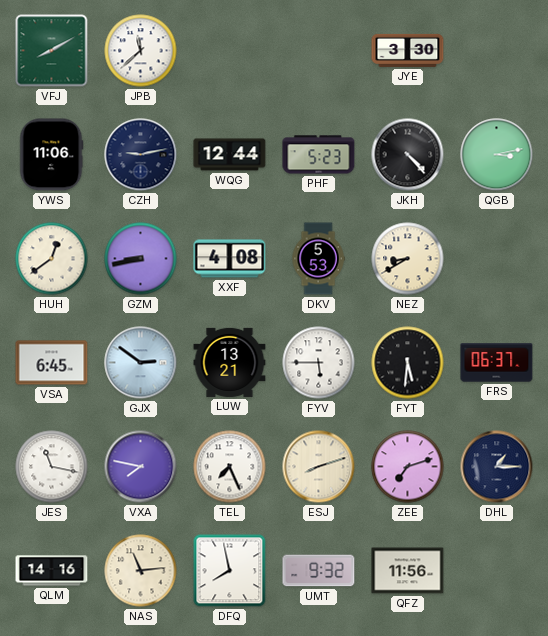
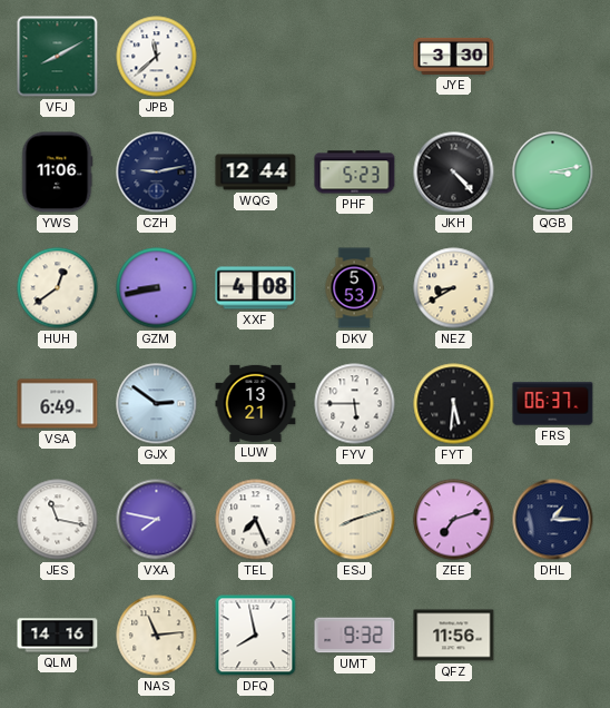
VSA: 6:45 -> 6:49
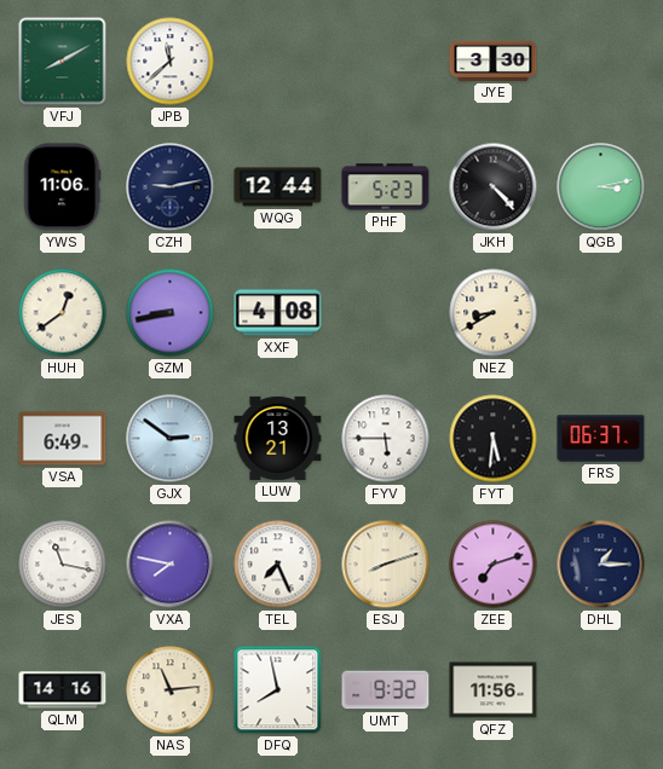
DKV: 5:53 -> none
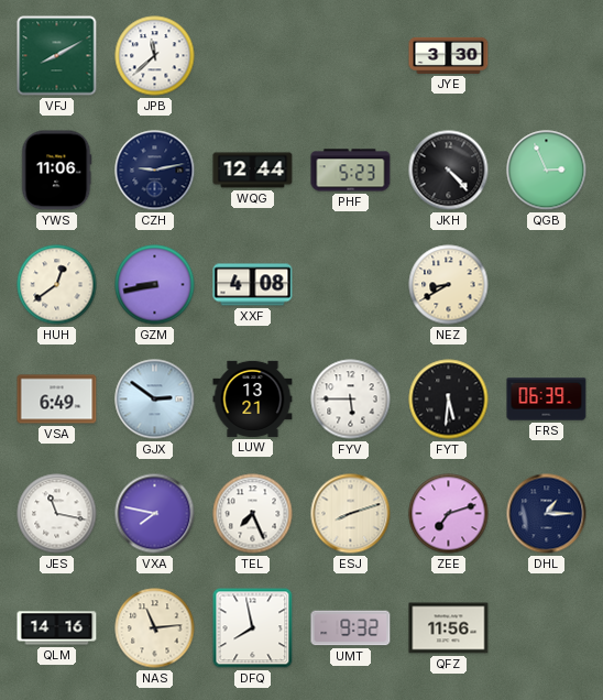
QGB: 3:13 -> 2:56
FRS: 06:37 -> 06:39
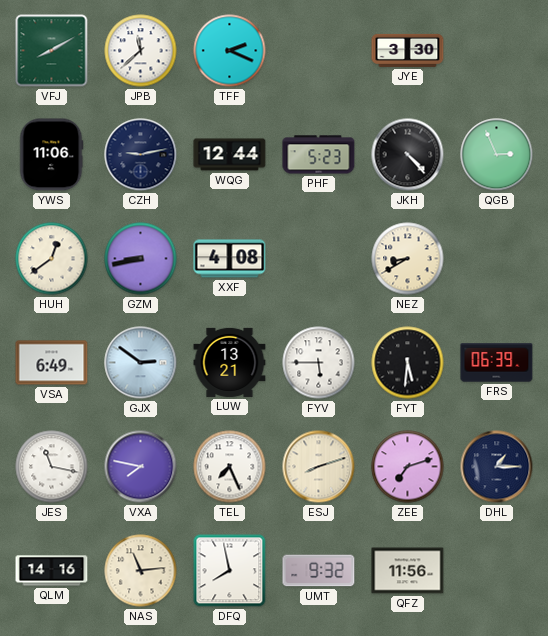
TFF: none -> 2:19
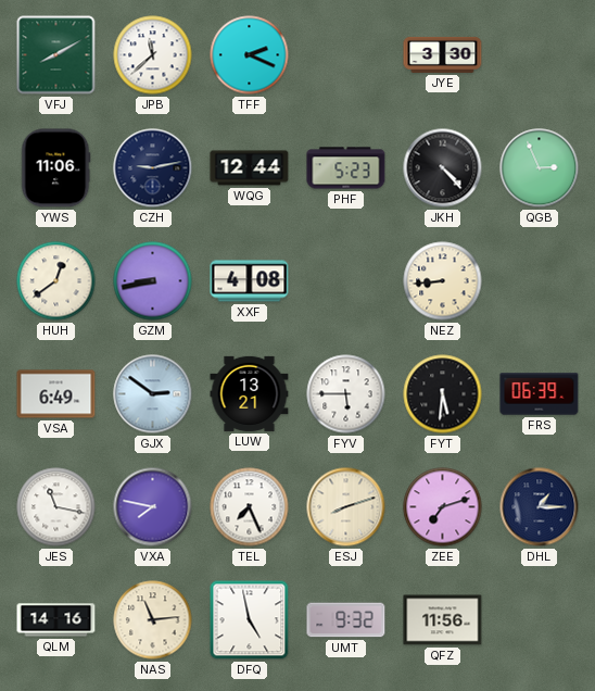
NEZ: 8:40 -> 8:44
DFQ: 7:58 -> 4:58
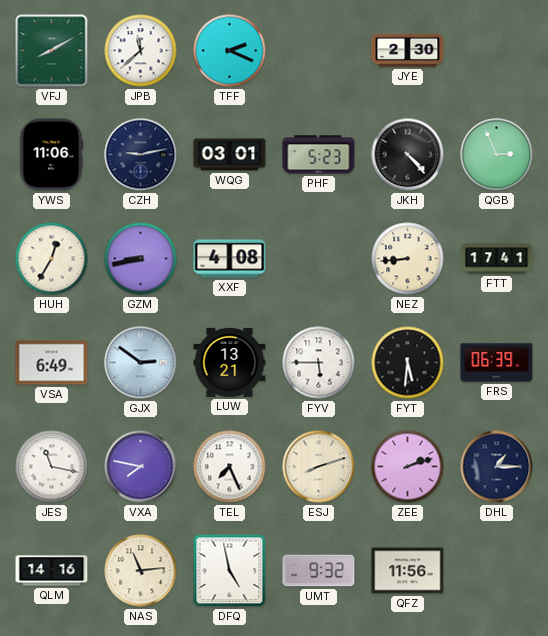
JYE: 3:30 -> 2:30
WQG: 12:44 -> 03:01
HUH: 12:39 -> 12:35
FTT: none -> 17:41
ZEE: 7:12 -> 2:12
